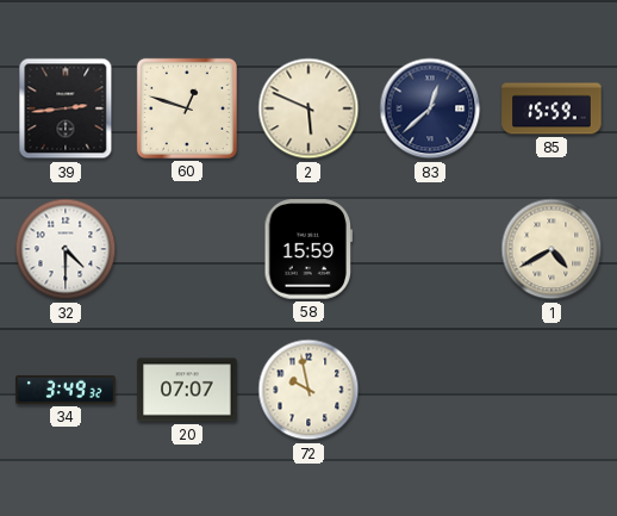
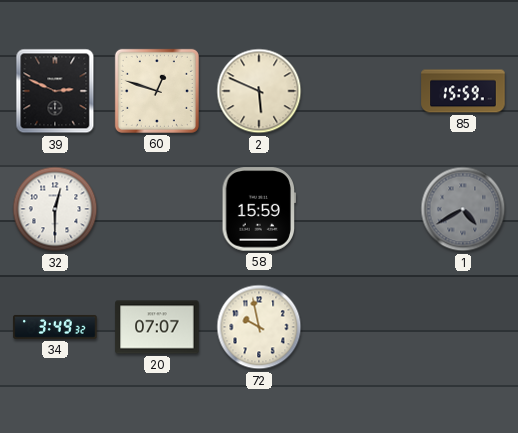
39: 2:44 -> 2:49
83: 12:38 -> none
32: 4:30 -> 12:30
1 dial: cream -> grey
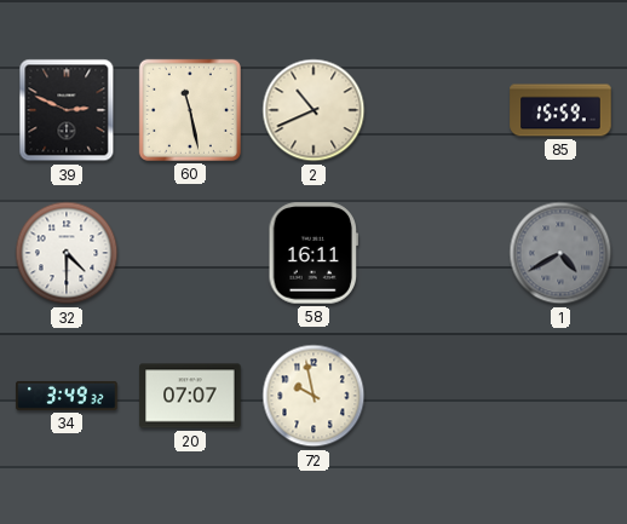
60: 12:48 -> 11:28
2: 5:49 -> 10:41
32: 12:30 -> 4:30
58: 15:59 -> 16:11
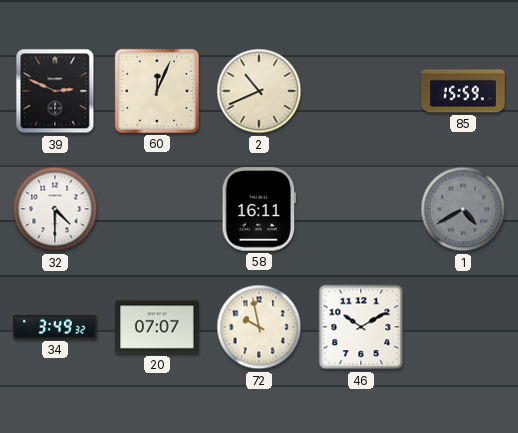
60: 11:28 -> 12:04
46: none -> 10:10
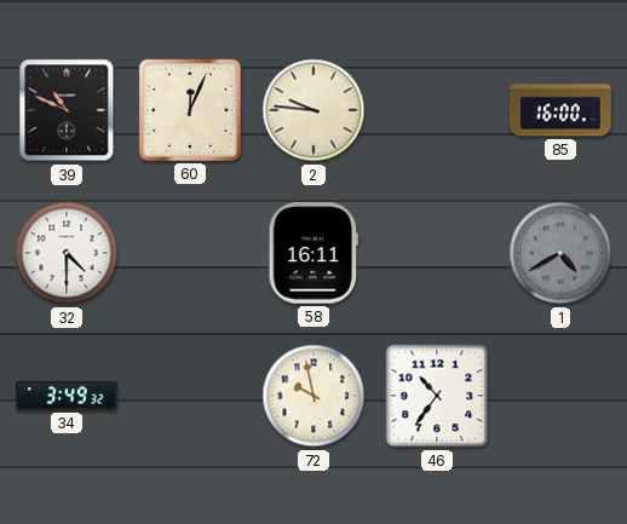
39: 2:49 -> 10:49
2: 10:41 -> 9:46
85: 15:59 -> 16:00
20: 07:07 -> none
46: 10:10 -> 10:36
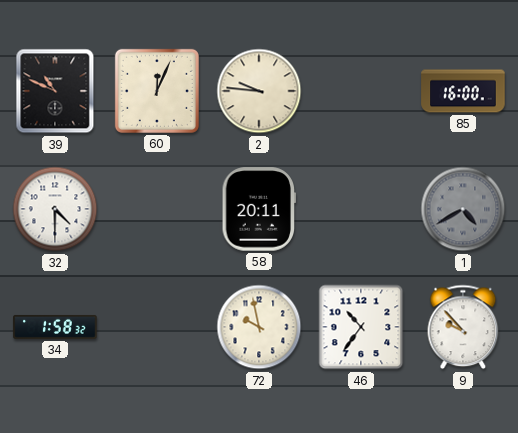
58: 16:11 -> 20:11
34: 3:49 -> 1:58
9: none -> 9:53
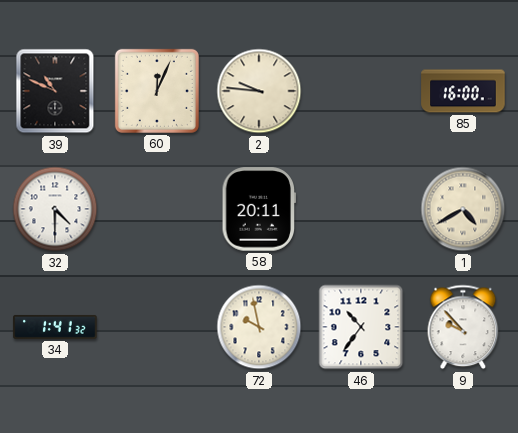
1 dial: grey -> cream
34: 1:58 -> 1:41
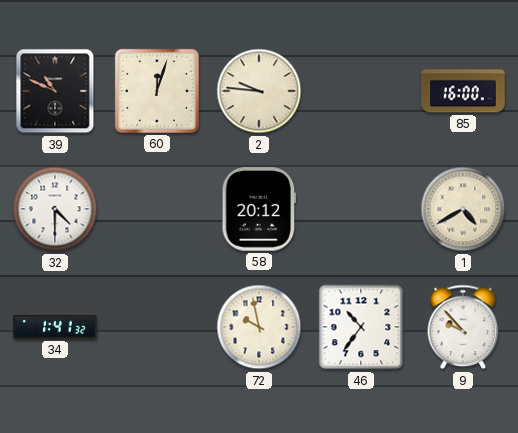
60: 12:04 -> 12:03
58: 20:11 -> 20:12
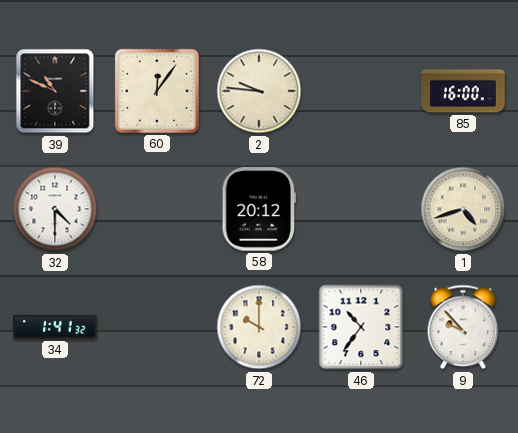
60: 12:03 -> 12:06
1: 4:40 -> 4:42
72: 9:58 -> 10:00
